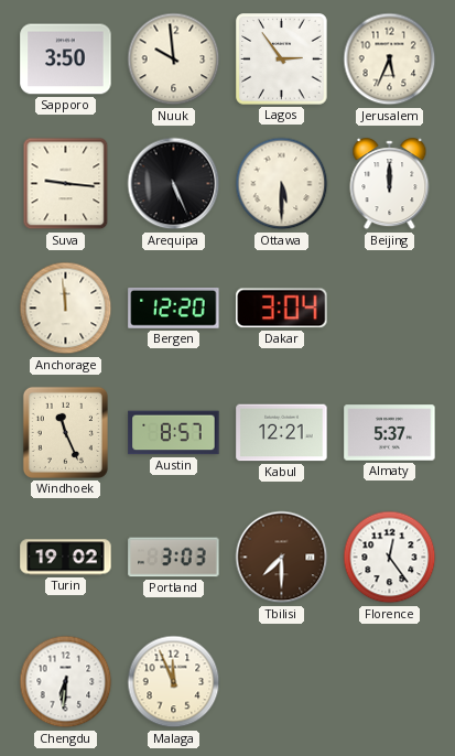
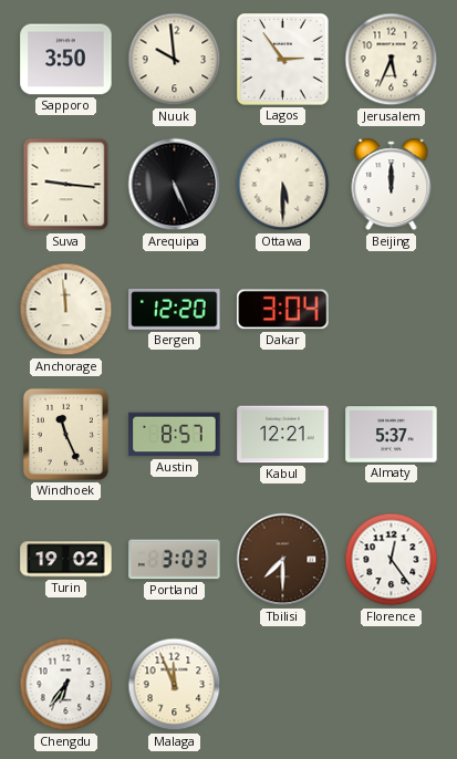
Chengdu: 6:31 -> 6:36
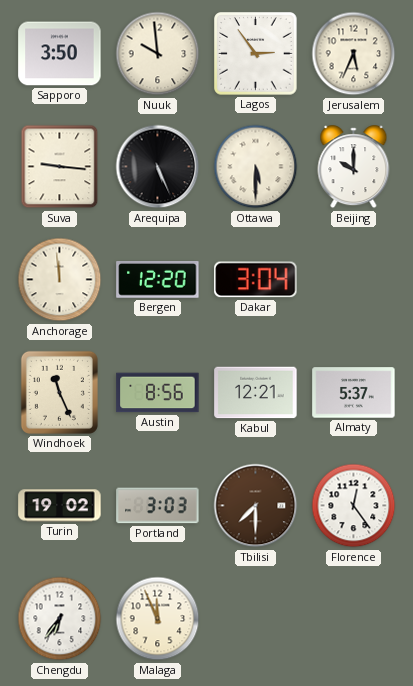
Beijing: 12:00 -> 10:00
Austin: 8:57 -> 8:56
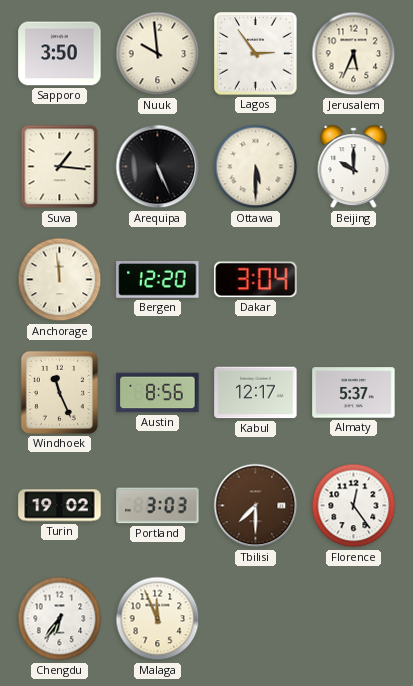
Suva: 9:16 -> 1:16
Kabul: 12:21 -> 12:17
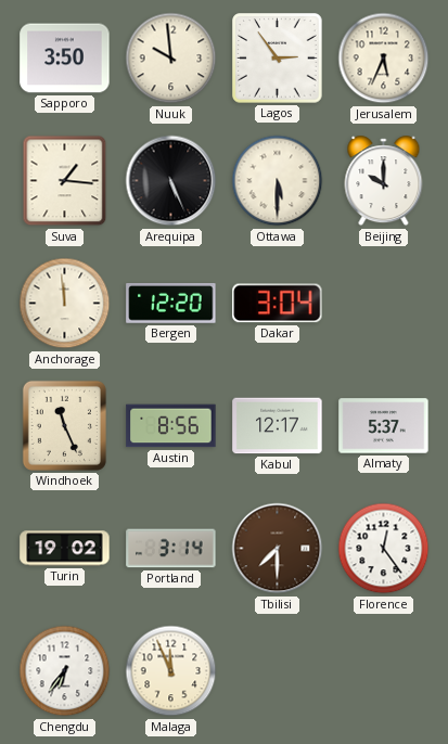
Portland: 3:03 -> 3:14
